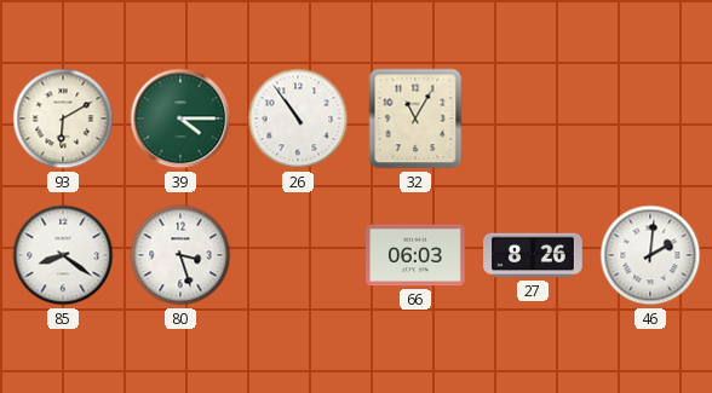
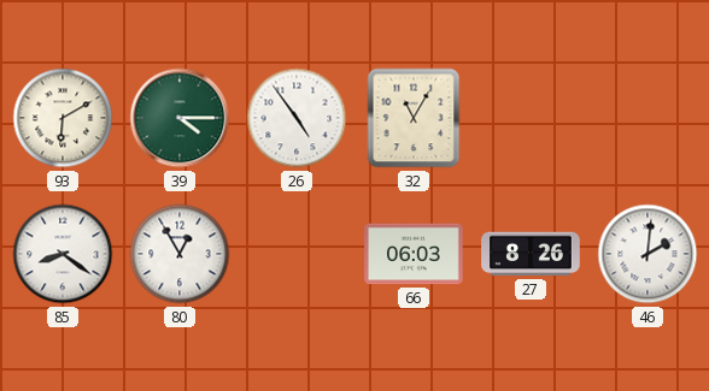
26: 10:54 -> 4:54
80: 3:27 -> 12:55
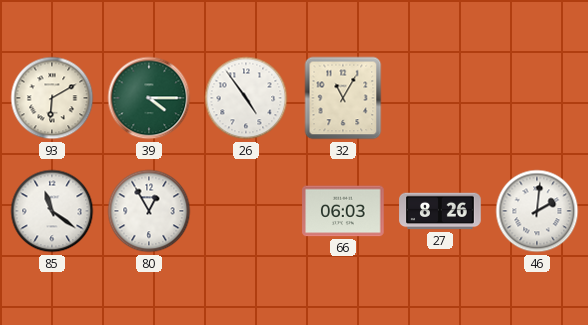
85: 8:21 -> 11:21
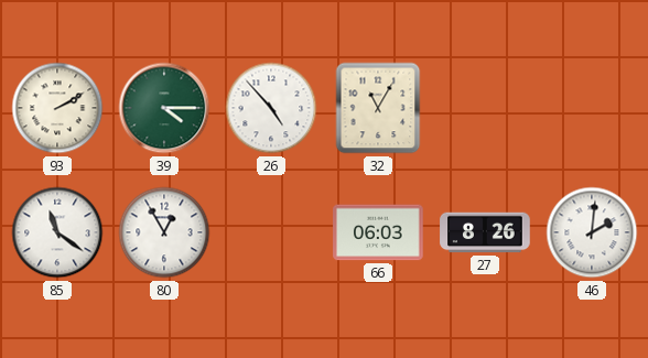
93: 6:10 -> 2:10
26: 4:54 -> 4:53
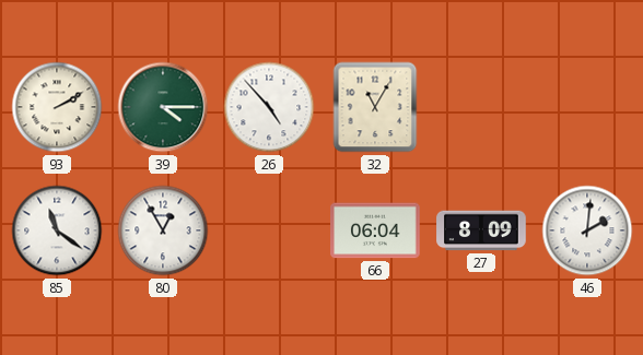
66: 06:03 -> 06:04
27: 8:26 -> 8:09
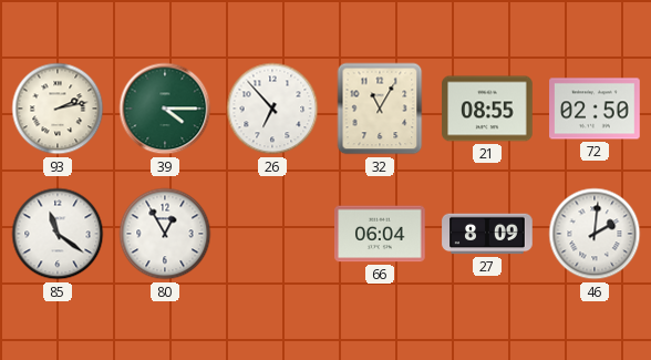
93: 2:10 -> 2:13
26: 4:53 -> 6:53
21: none -> 08:55
72: none -> 02:50
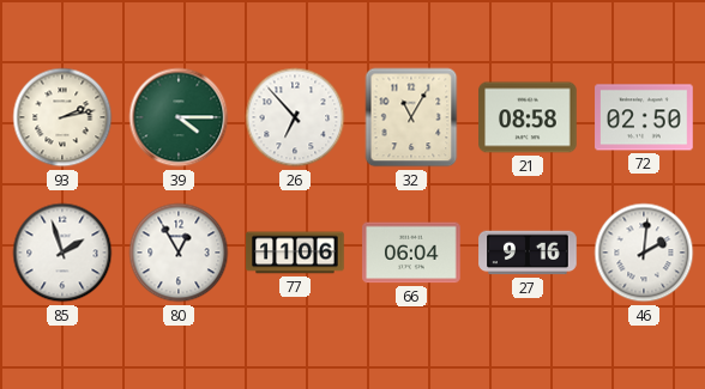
21: 08:55 -> 08:58
85: 11:21 -> 1:57
77: none -> 11:06
27: 8:09 -> 9:16
